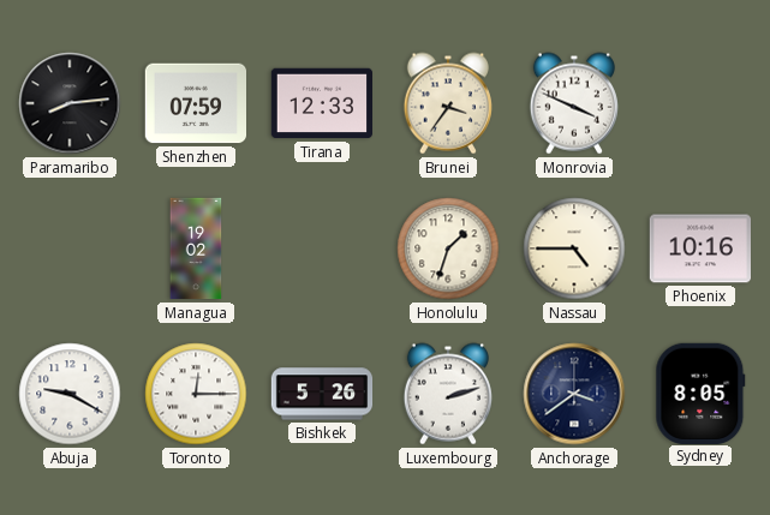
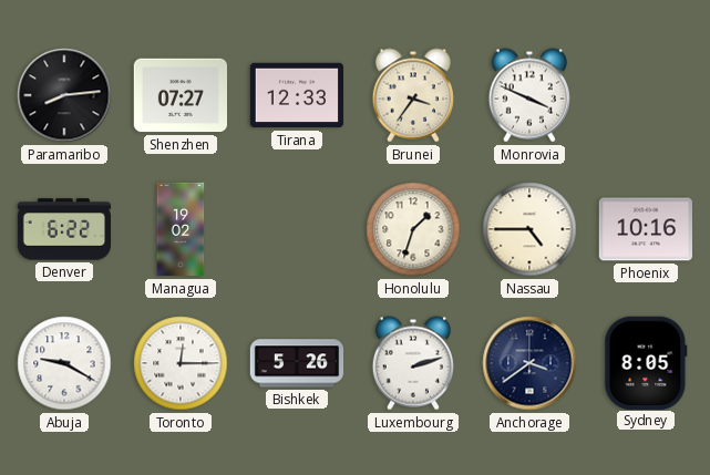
Shenzhen: 07:59 -> 07:27
Denver: none -> 6:22
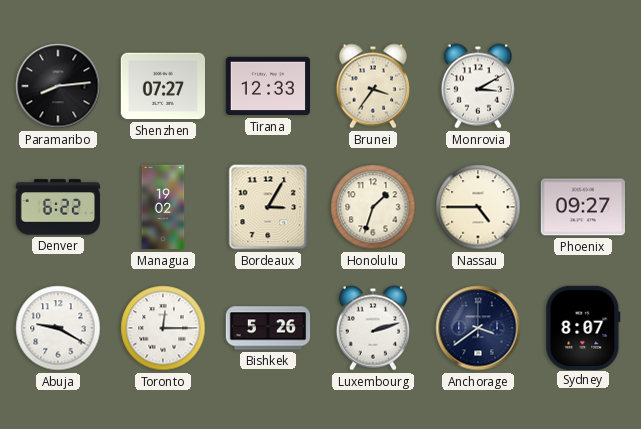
Monrovia: 3:49 -> 3:10
Bordeaux: none -> 3:05
Phoenix: 10:16 -> 09:27
Sydney: 8:05 -> 8:07
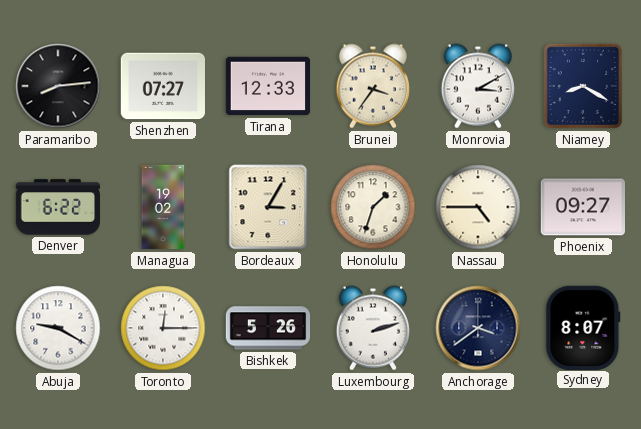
Niamey: none -> 8:20
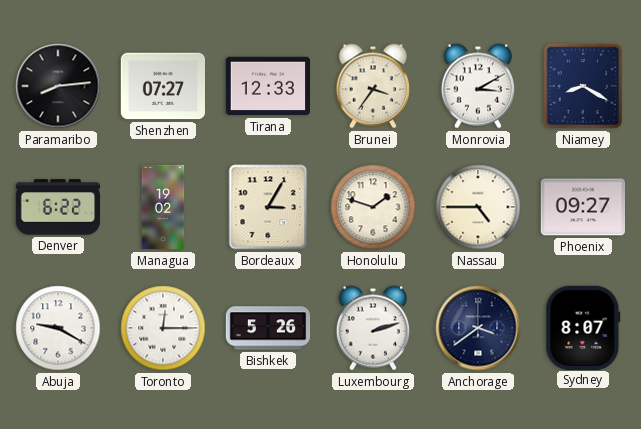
Honolulu: 1:33 -> 1:48
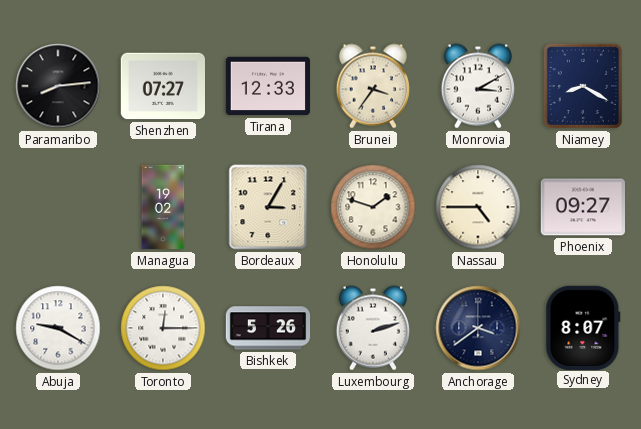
Denver: 6:22 -> none
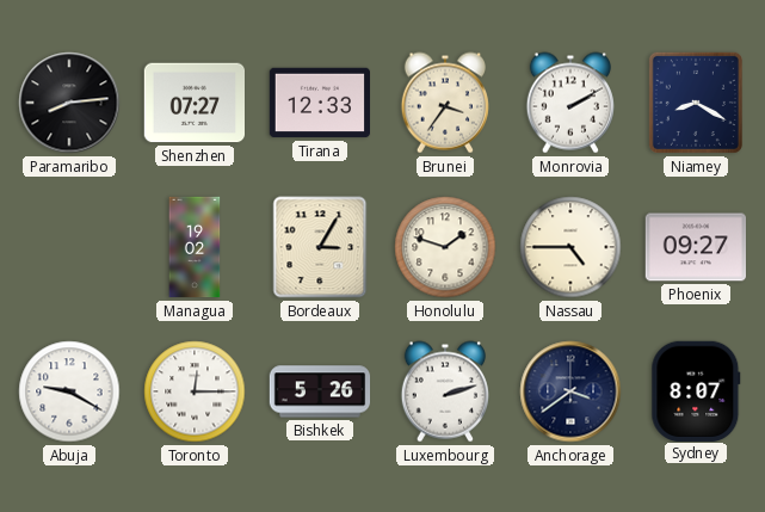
Monrovia: 3:10 -> 2:10
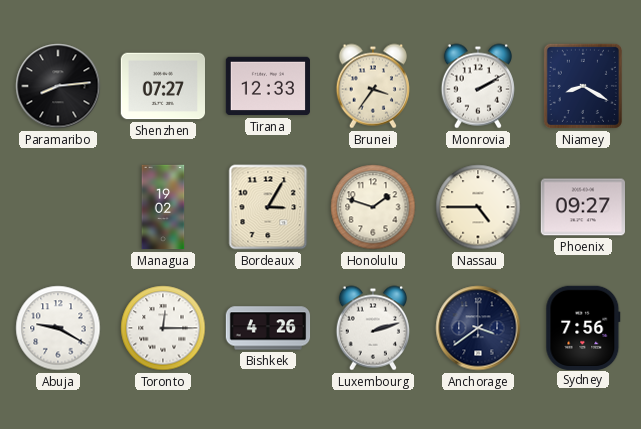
Bishkek: 5:26 -> 4:26
Sydney: 8:07 -> 7:56
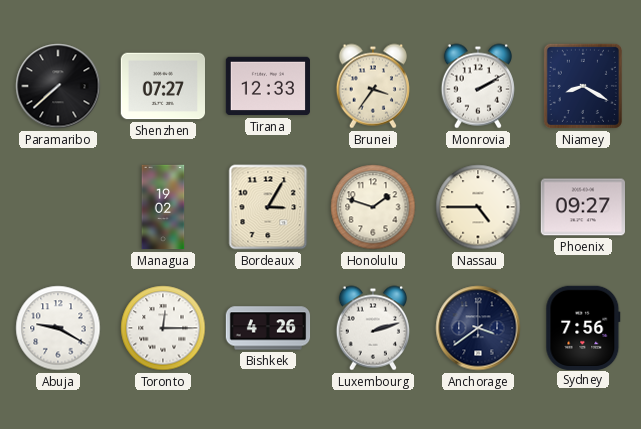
Paramaribo: 8:14 -> 7:38
